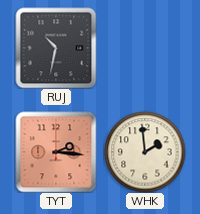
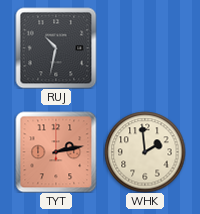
TYT: 2:16 -> 2:13
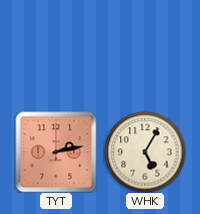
RUJ: 10:32 -> none
WHK: 1:59 -> 5:05
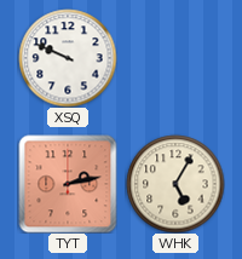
XSQ: none -> 9:49
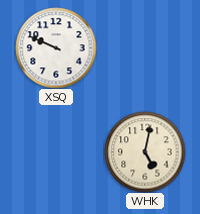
TYT: 2:13 -> none
WHK: 5:05 -> 5:02
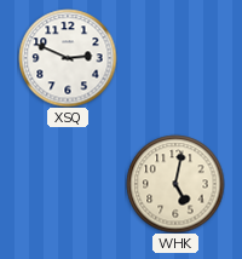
XSQ: 9:49 -> 2:49
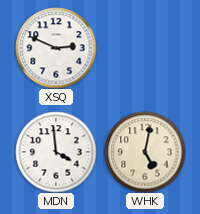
MDN: none -> 3:59
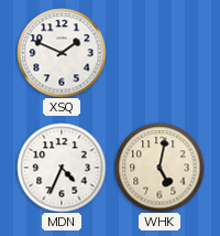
XSQ: 2:49 -> 1:49
MDN: 3:59 -> 4:34
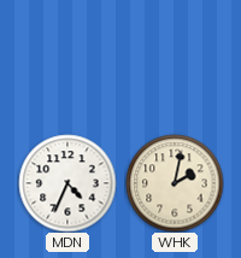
XSQ: 1:49 -> none
WHK: 5:02 -> 2:02
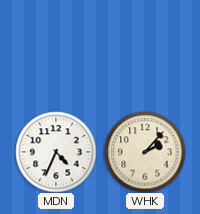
WHK: 2:02 -> 2:07
